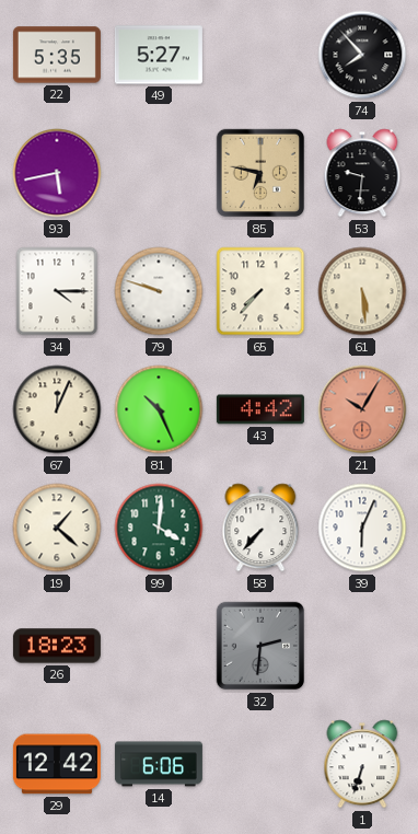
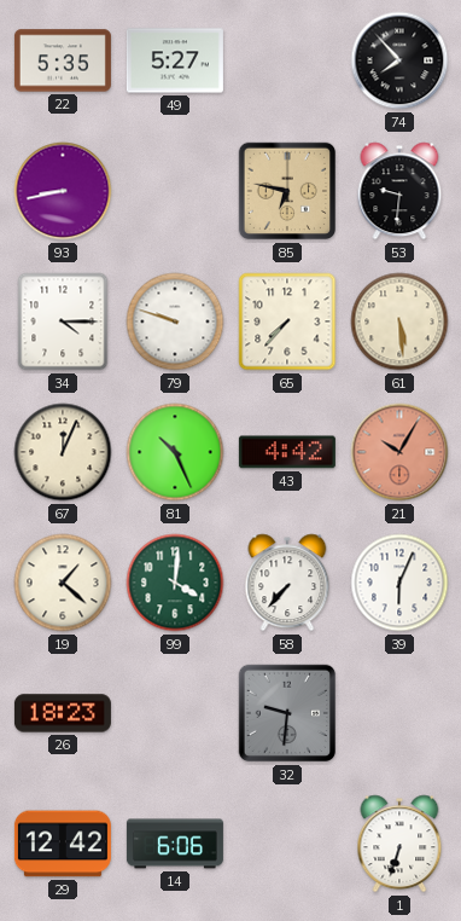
93: 5:43 -> 8:43
32: 2:31 -> 9:31
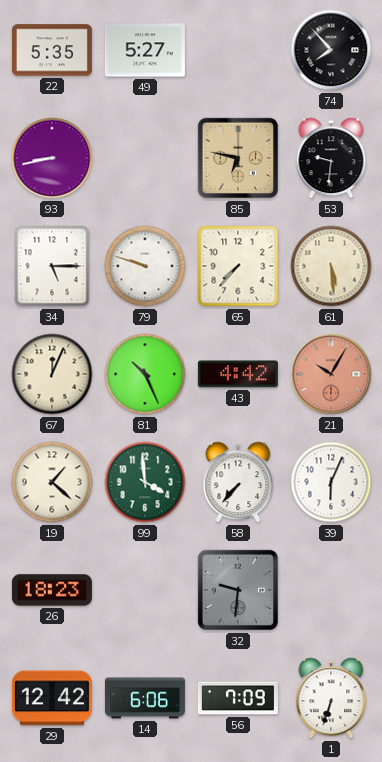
34: 4:15 -> 5:15
99: 4:01 -> 3:59
56: none -> 7:09
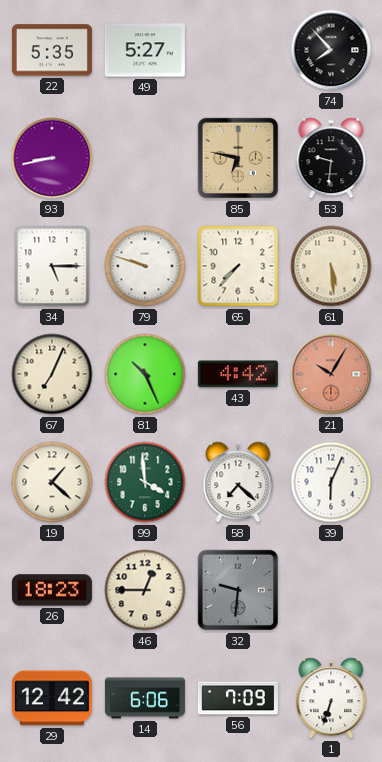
67: 12:04 -> 7:04
58: 7:37 -> 7:22
46: none -> 12:45
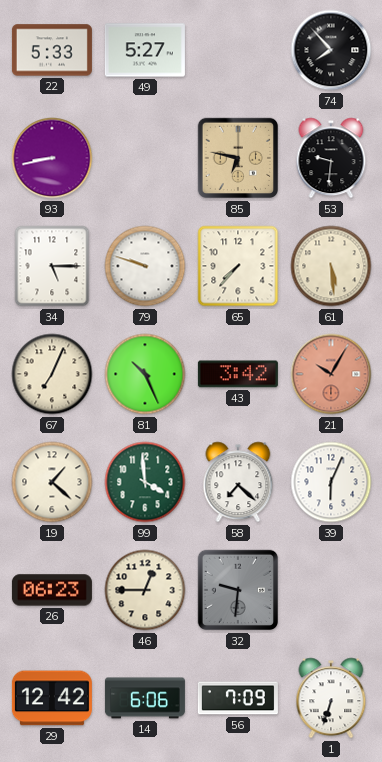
22: 5:35 -> 5:33
43: 4:42 -> 3:42
26: 18:23 -> 06:23
